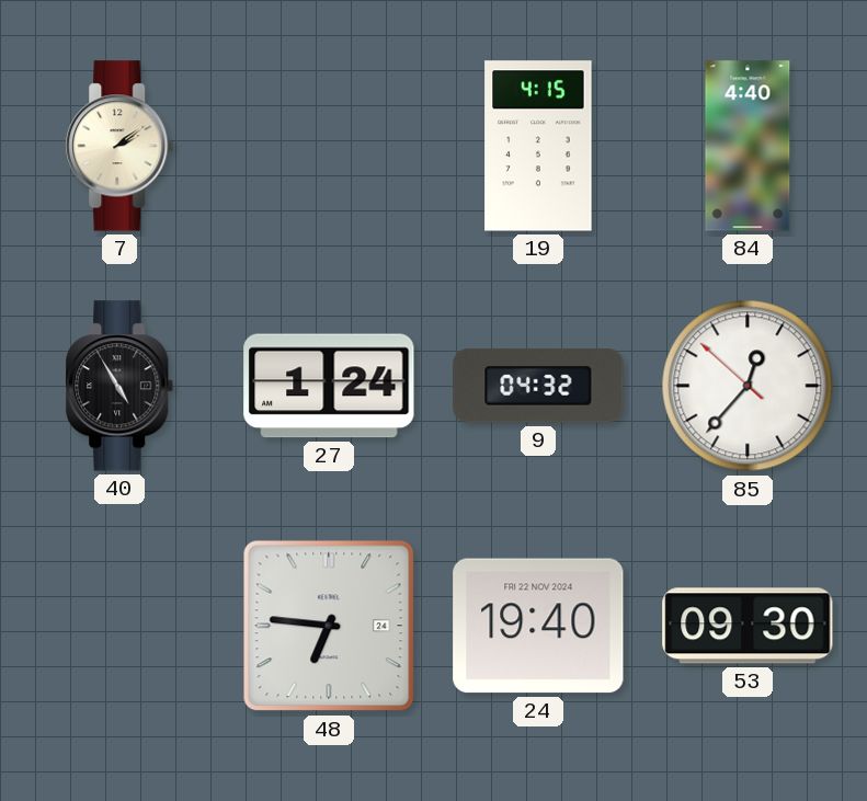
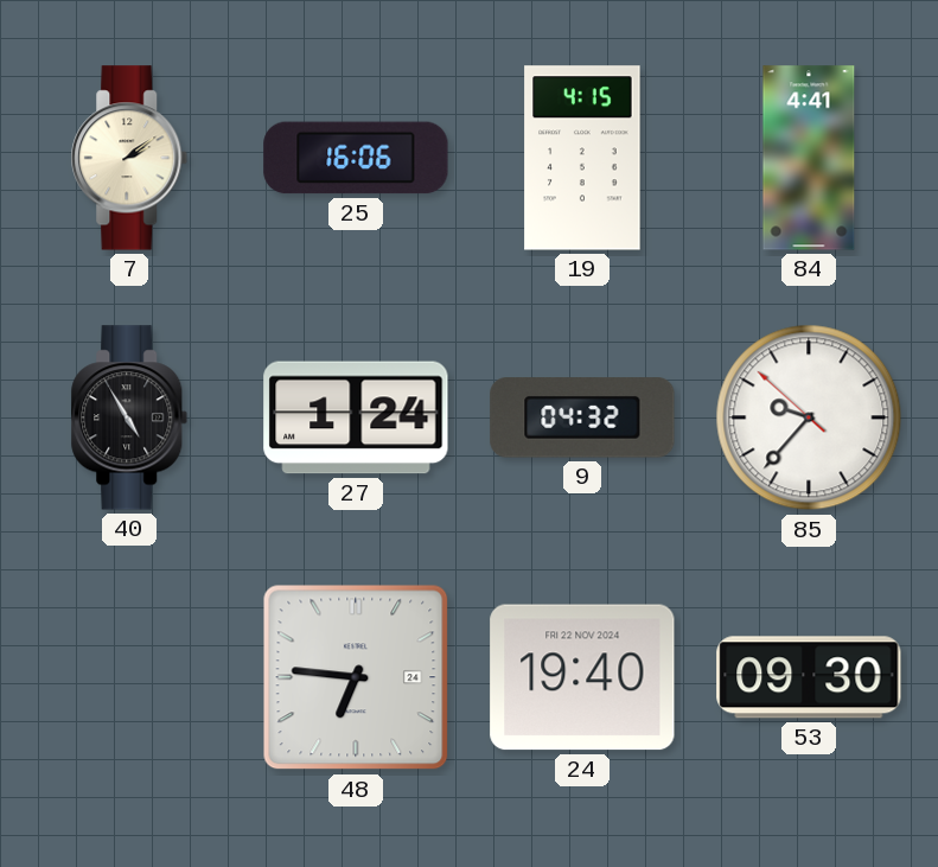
25: none -> 16:06
84: 4:40 -> 4:41
85: 12:36 -> 9:36
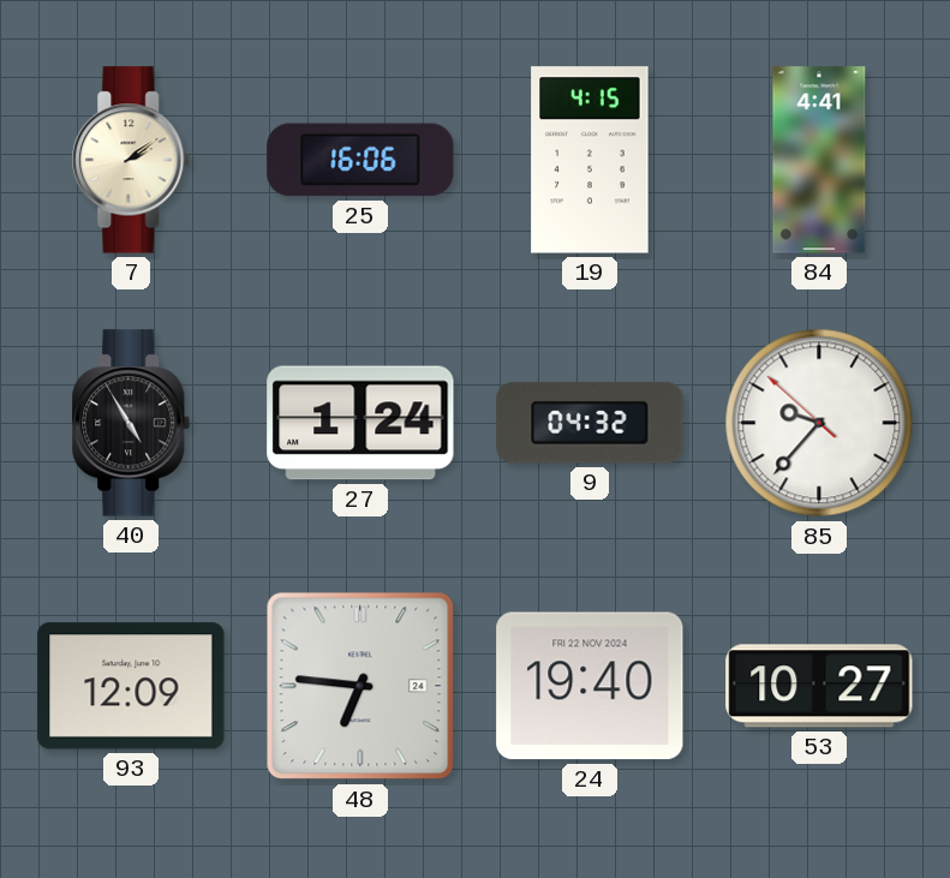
93: none -> 12:09
53: 09:30 -> 10:27
